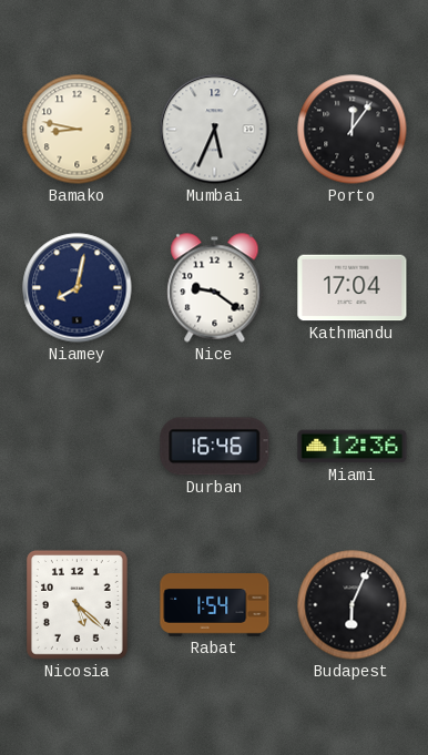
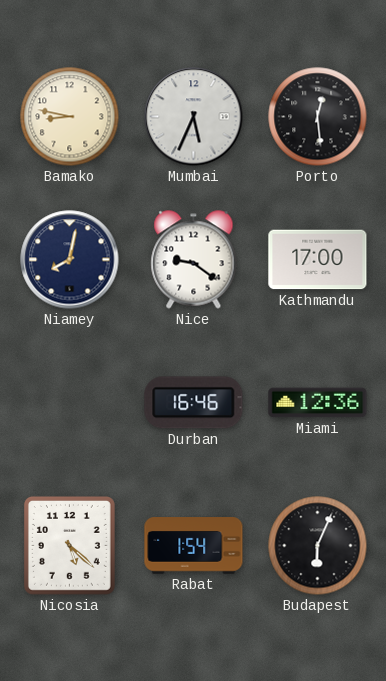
Porto: 12:06 -> 12:29
Kathmandu: 17:04 -> 17:00
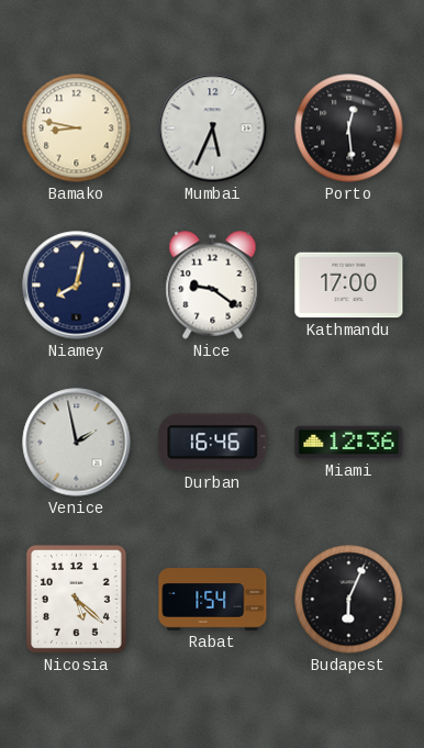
Venice: none -> 1:58
